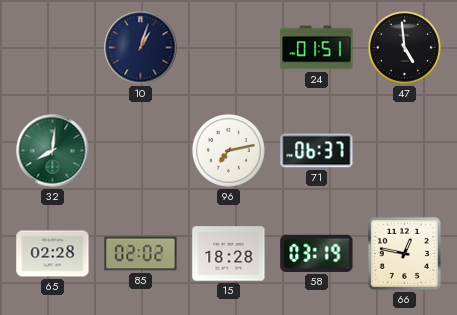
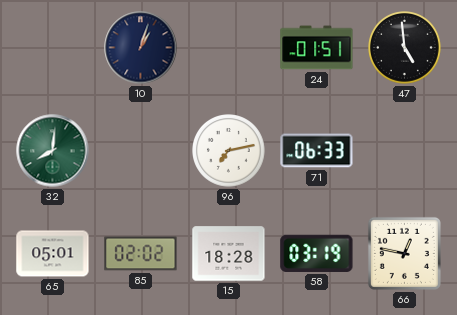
71: 06:37 -> 06:33
65: 02:28 -> 05:01
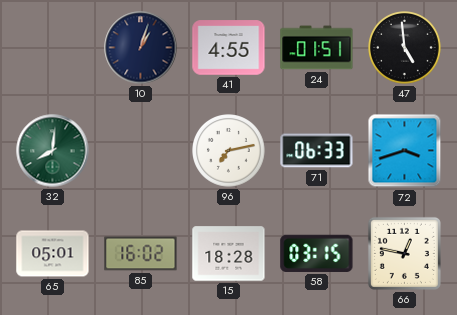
41: none -> 4:55
72: none -> 3:42
85: 02:02 -> 16:02
58: 03:19 -> 03:15
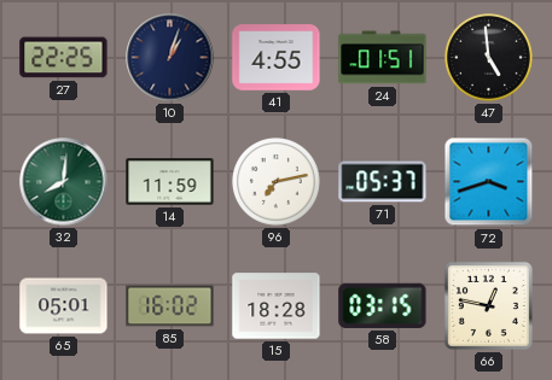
27: none -> 22:25
14: none -> 11:59
71: 06:33 -> 05:37
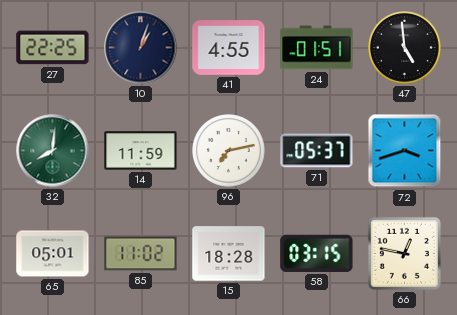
85: 16:02 -> 11:02
